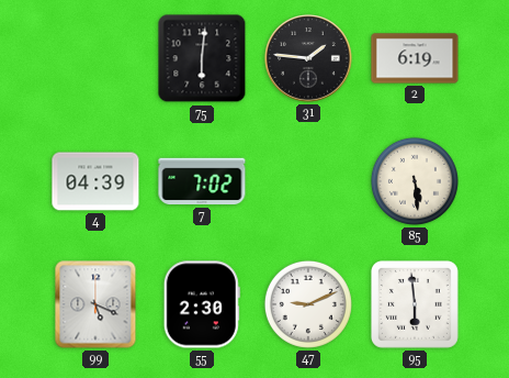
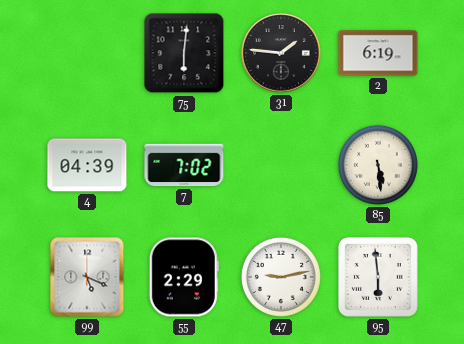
55: 2:30 -> 2:29
47: 9:11 -> 9:13
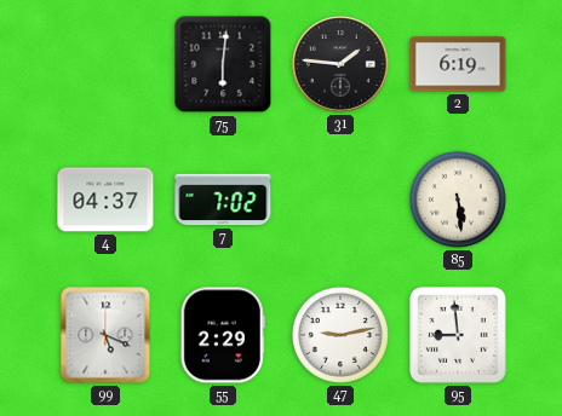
4: 04:39 -> 04:37
95: 5:59 -> 8:59
